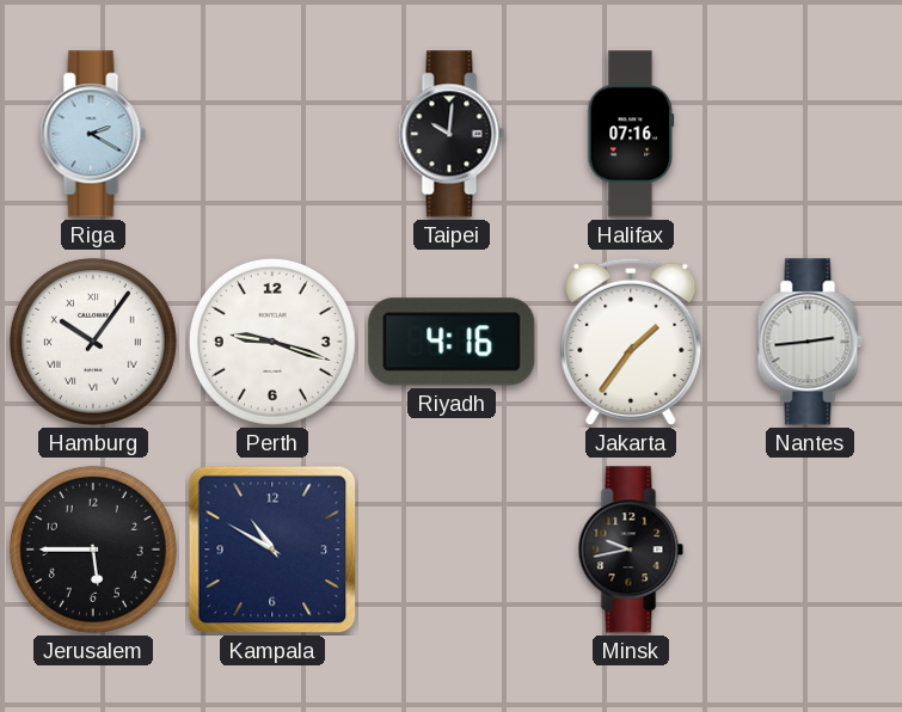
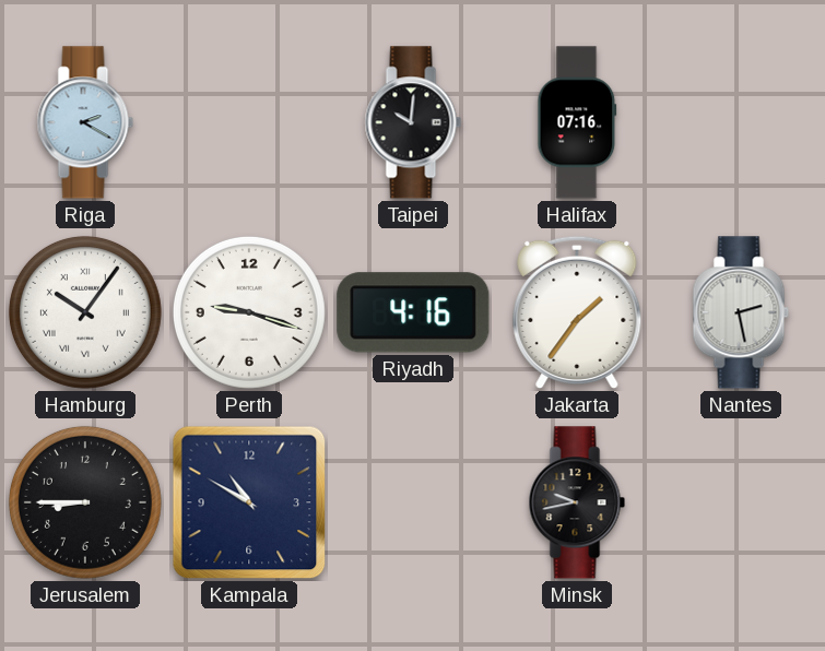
Nantes: 2:44 -> 2:28
Jerusalem: 5:45 -> 8:45
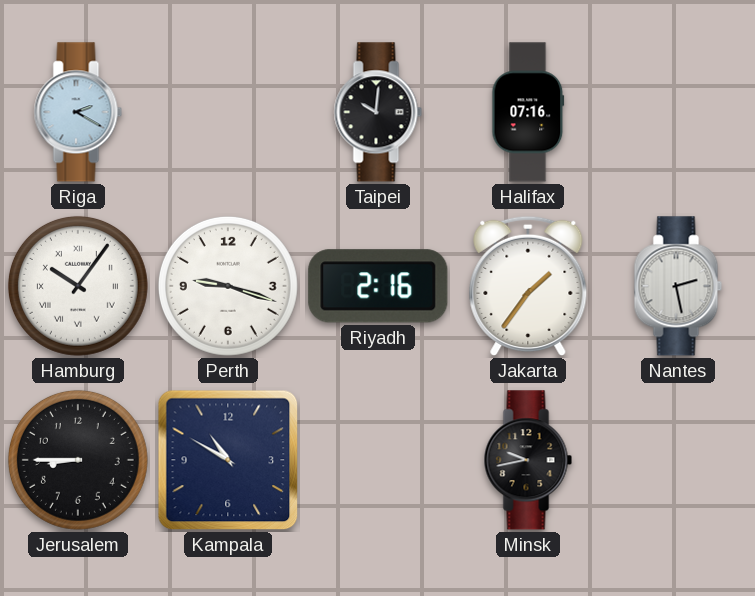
Riyadh: 4:16 -> 2:16
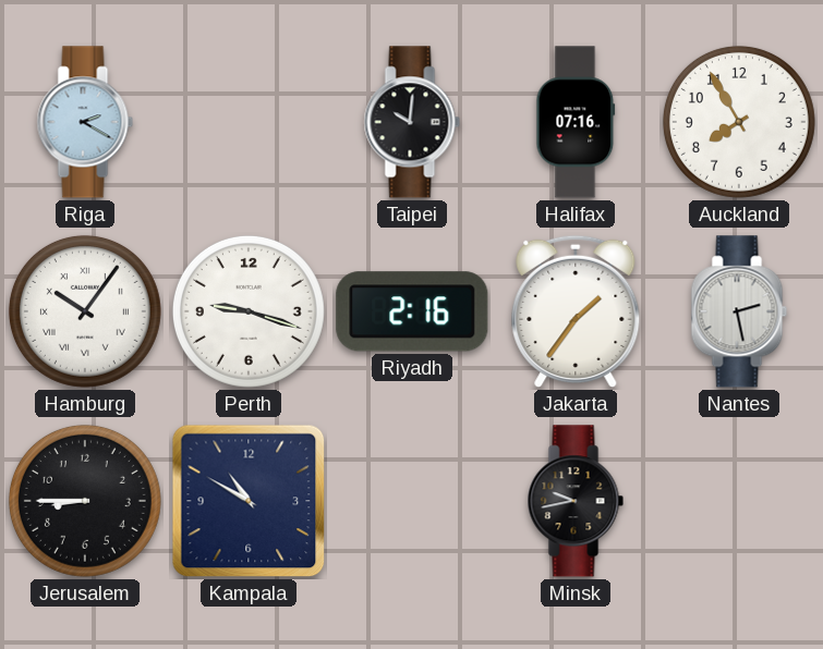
Auckland: none -> 7:55
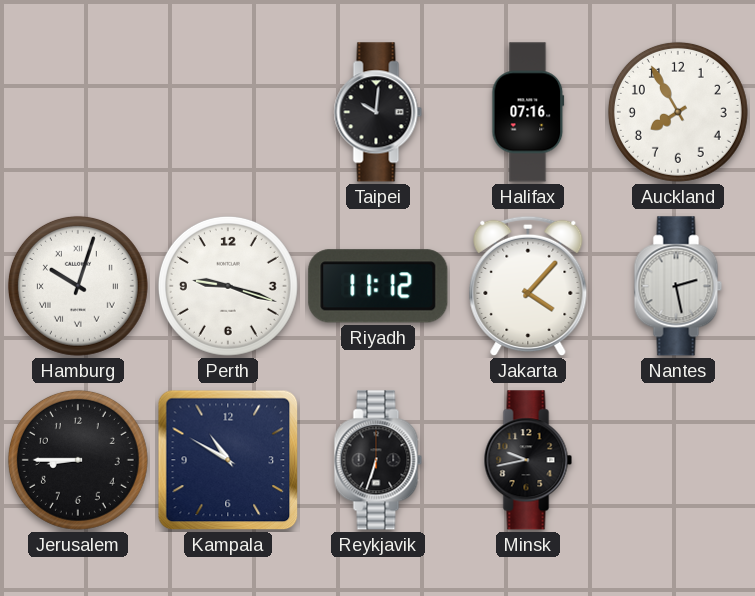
Riga: 2:20 -> none
Hamburg: 10:06 -> 10:03
Riyadh: 2:16 -> 11:12
Jakarta: 1:36 -> 4:07
Reykjavik: none -> 6:33
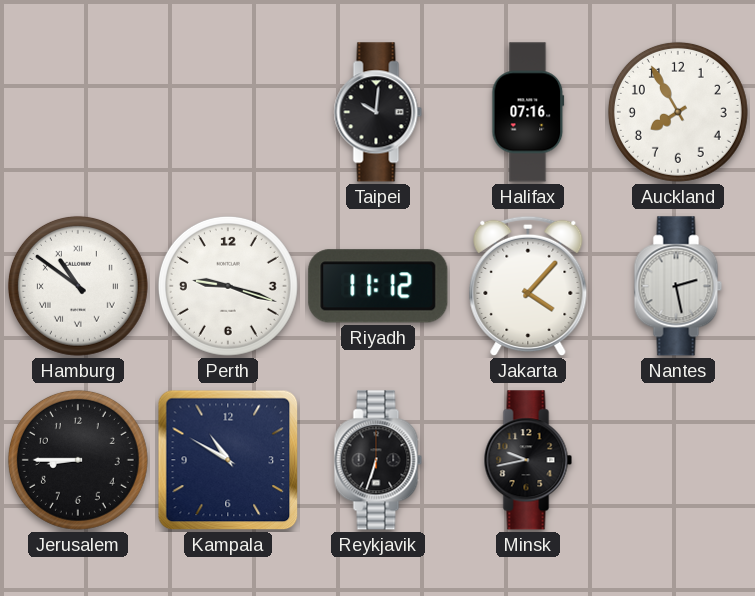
Hamburg: 10:03 -> 10:51
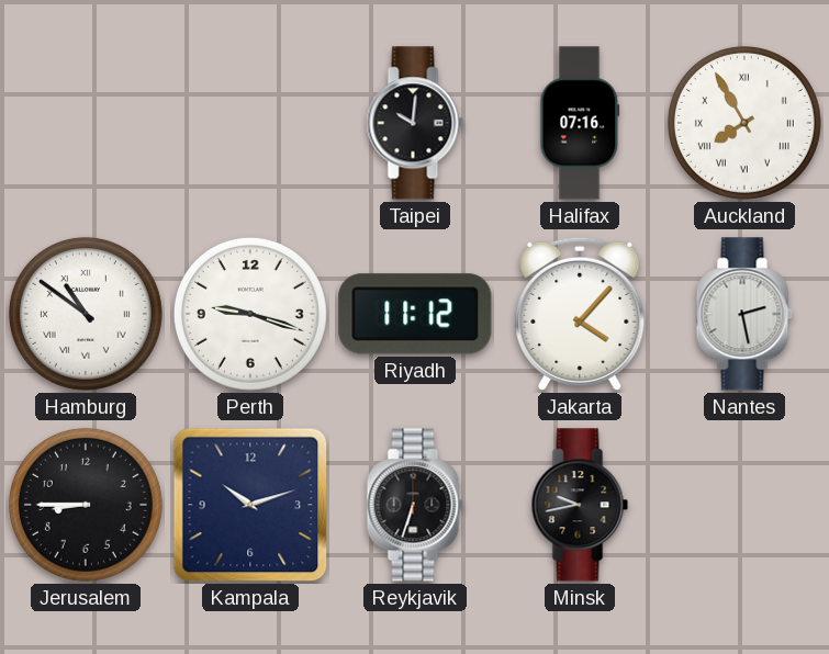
Auckland numerals: Arabic -> Roman
Kampala: 10:50 -> 10:12
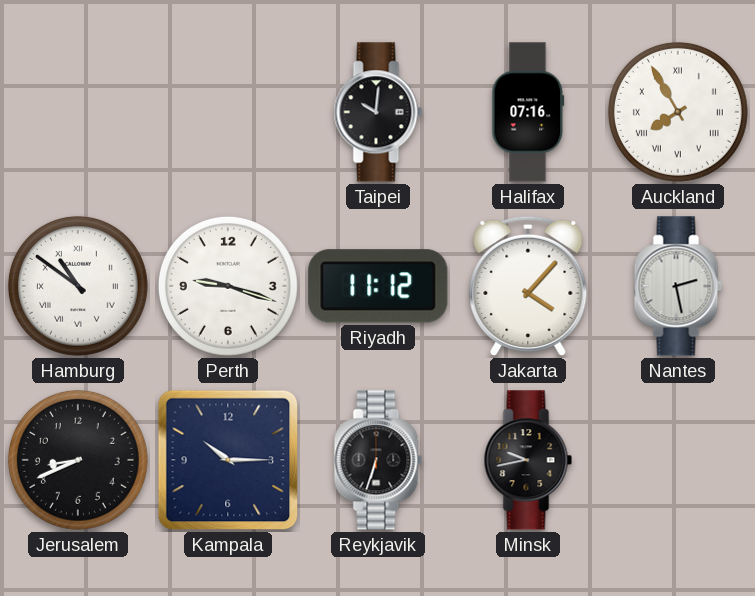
Jerusalem: 8:45 -> 8:41
Kampala: 10:12 -> 10:15
